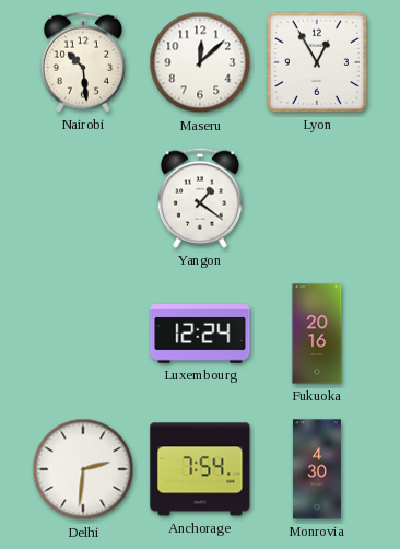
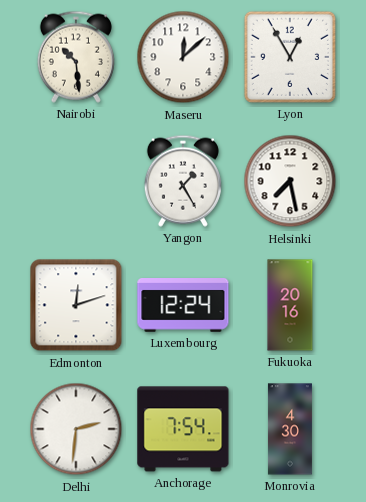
Yangon: 1:21 -> 1:25
Helsinki: none -> 7:28
Edmonton: none -> 12:12
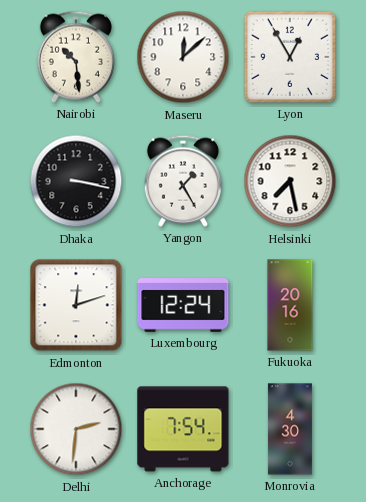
Dhaka: none -> 3:17
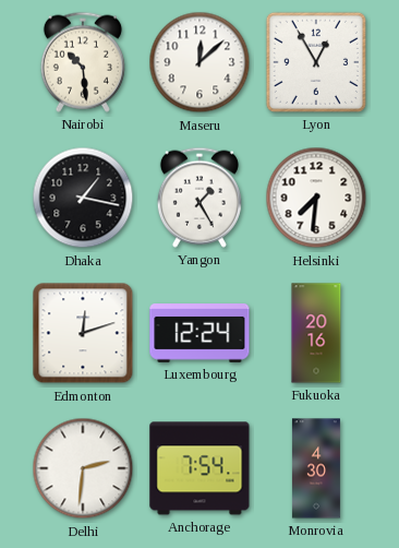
Dhaka: 3:17 -> 1:17
Helsinki: 7:28 -> 7:31
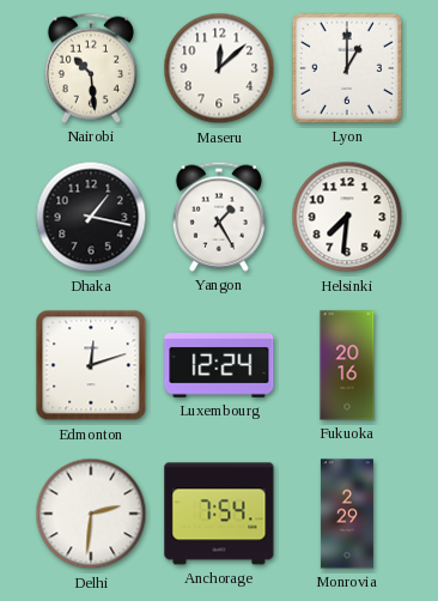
Lyon: 12:55 -> 1:00
Monrovia: 4:30 -> 2:29
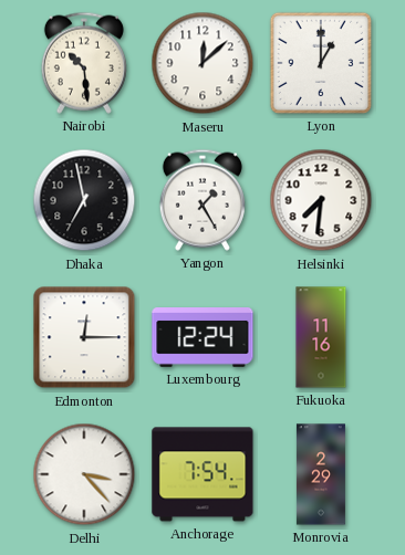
Dhaka: 1:17 -> 6:58
Edmonton: 12:12 -> 12:15
Fukuoka: 20:16 -> 11:16
Delhi: 2:31 -> 3:23
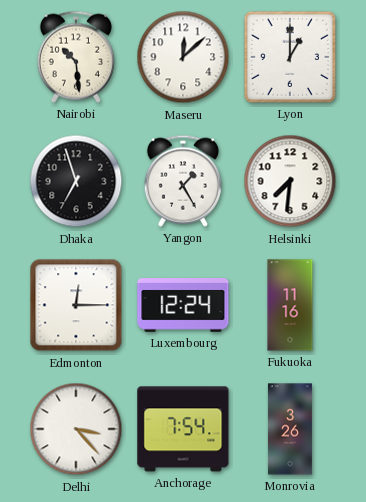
Dhaka: 6:58 -> 6:57
Monrovia: 2:29 -> 3:26
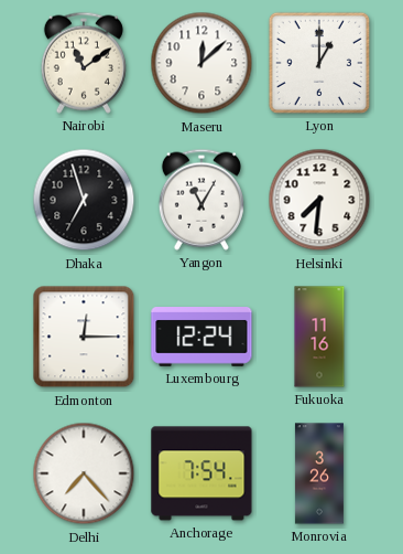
Nairobi: 10:29 -> 11:09
Yangon: 1:25 -> 11:05
Delhi: 3:23 -> 7:23
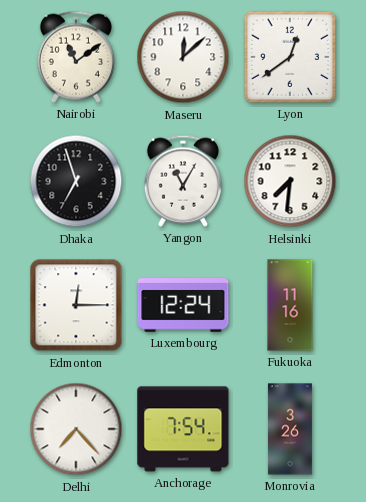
Lyon: 1:00 -> 12:39
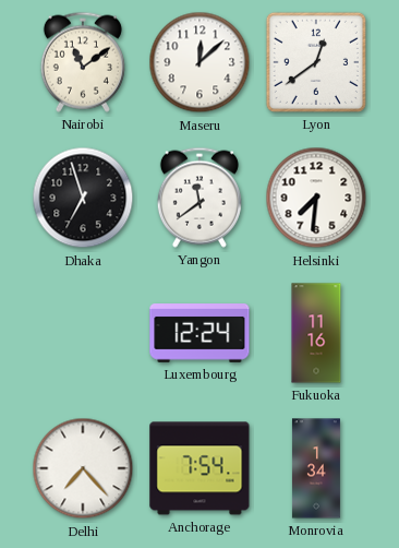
Yangon: 11:05 -> 11:39
Edmonton: 12:15 -> none
Monrovia: 3:26 -> 1:34
